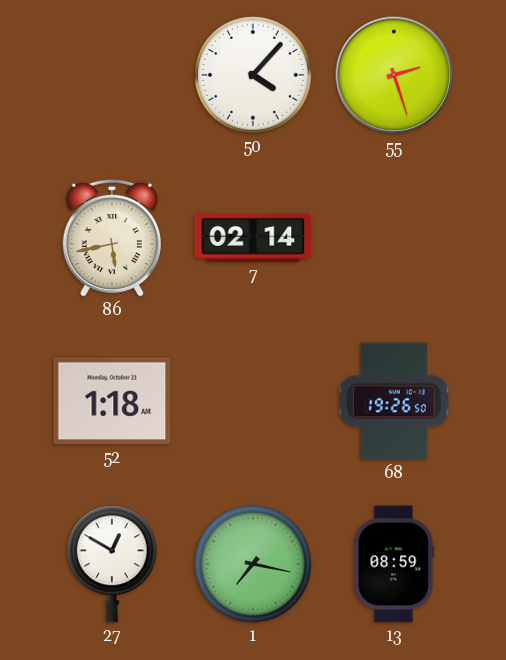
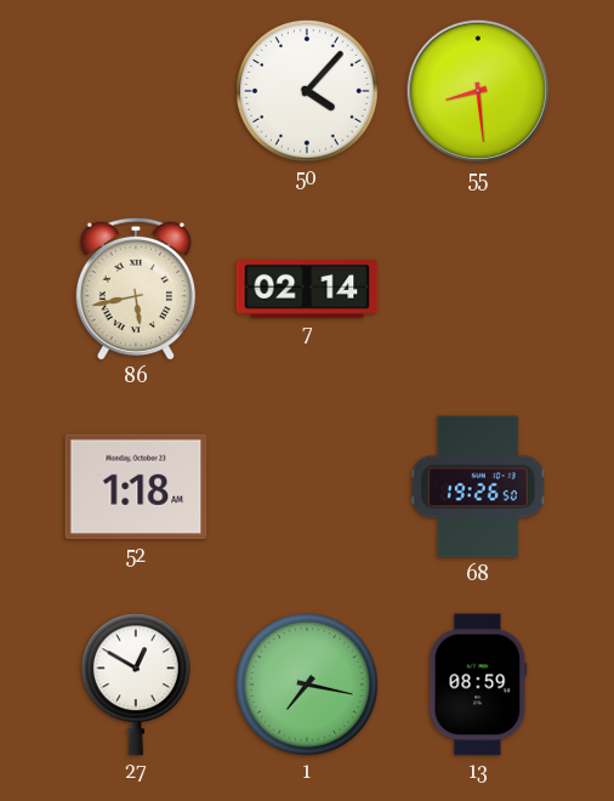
55: 2:27 -> 8:29
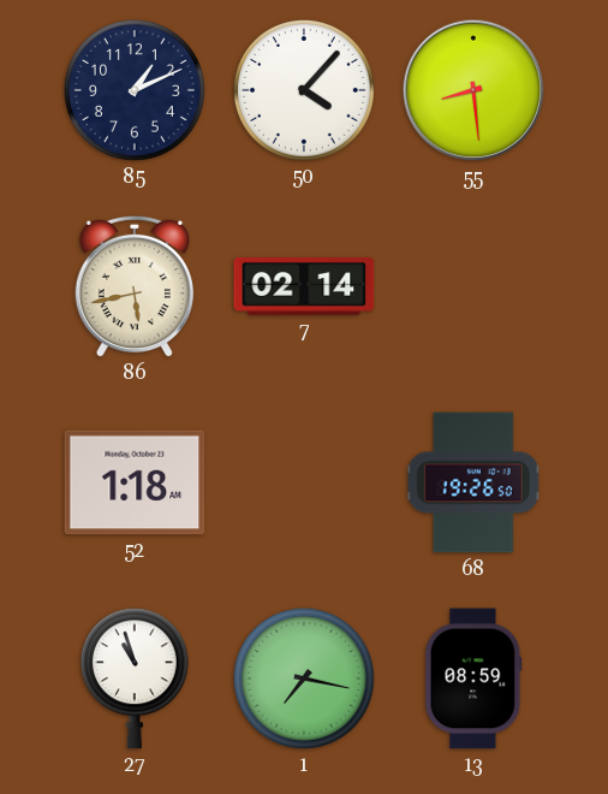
85: none -> 1:11
27: 12:50 -> 10:57
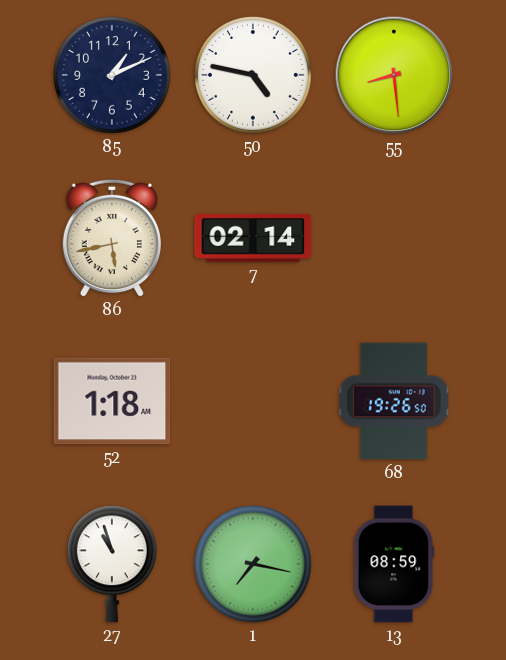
50: 4:07 -> 4:47
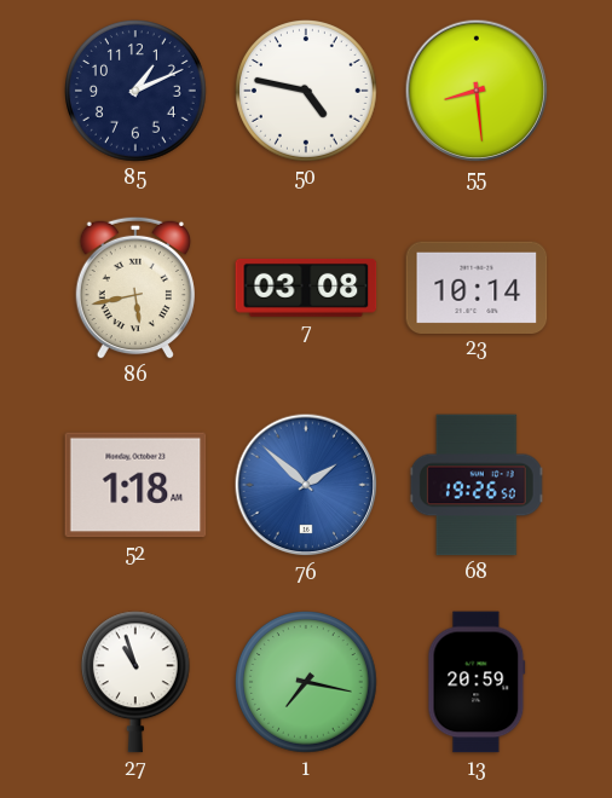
7: 02:14 -> 03:08
23: none -> 10:14
76: none -> 1:52
13: 08:59 -> 20:59
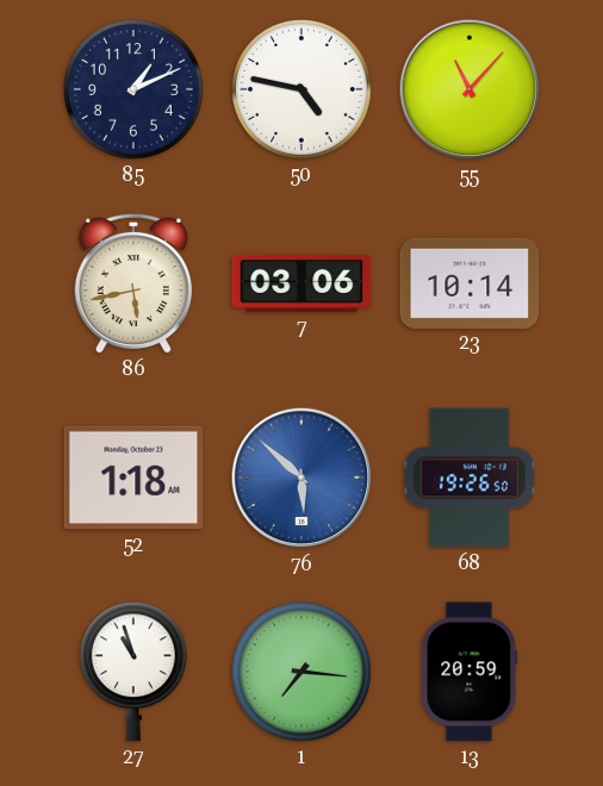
55: 8:29 -> 11:07
7: 03:08 -> 03:06
76: 1:52 -> 5:52
1: 7:17 -> 7:16
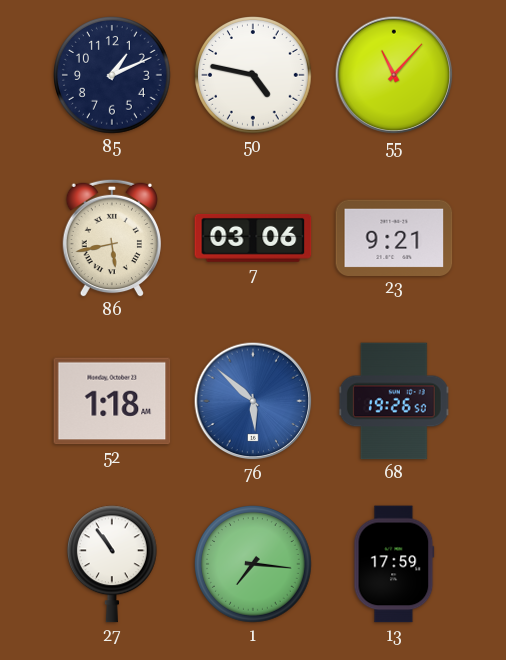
23: 10:14 -> 9:21
27: 10:57 -> 10:54
13: 20:59 -> 17:59
